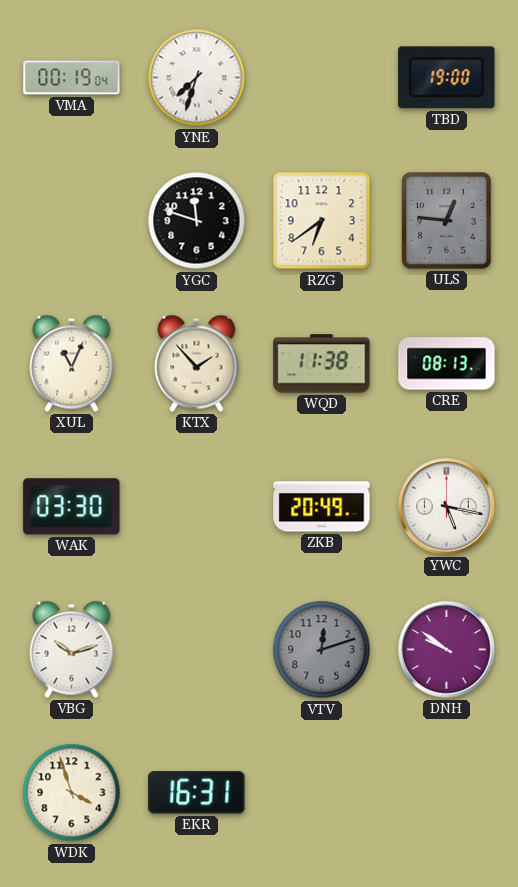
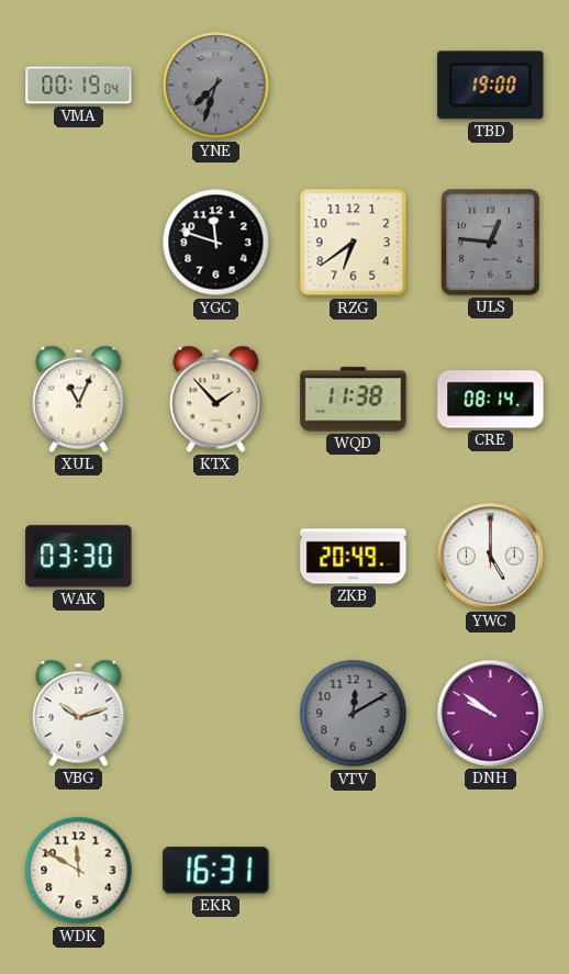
YNE dial: white -> grey
CRE: 08:13 -> 08:14
YWC: 5:17 -> 5:00
VTV: 12:12 -> 12:10
WDK: 3:57 -> 11:50
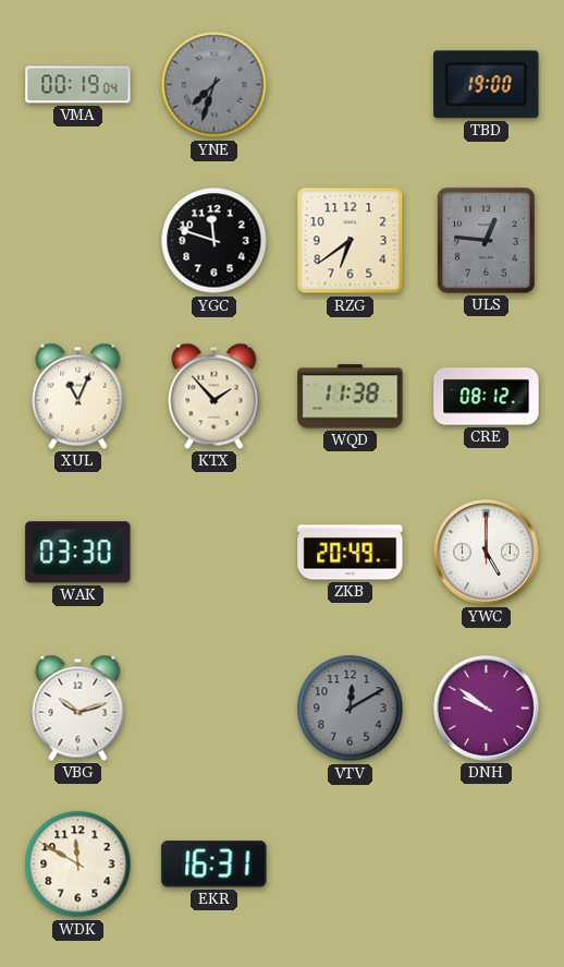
CRE: 08:14 -> 08:12
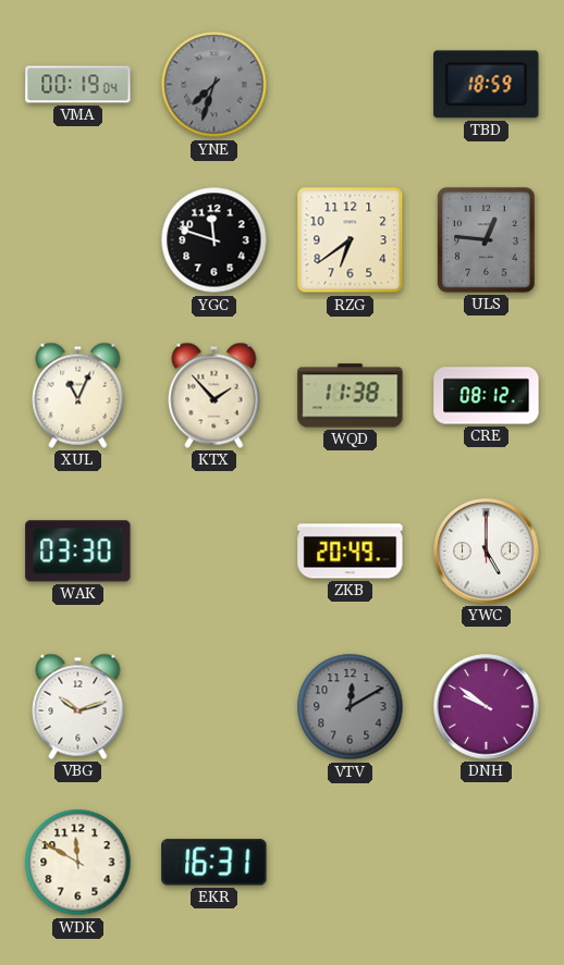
TBD: 19:00 -> 18:59
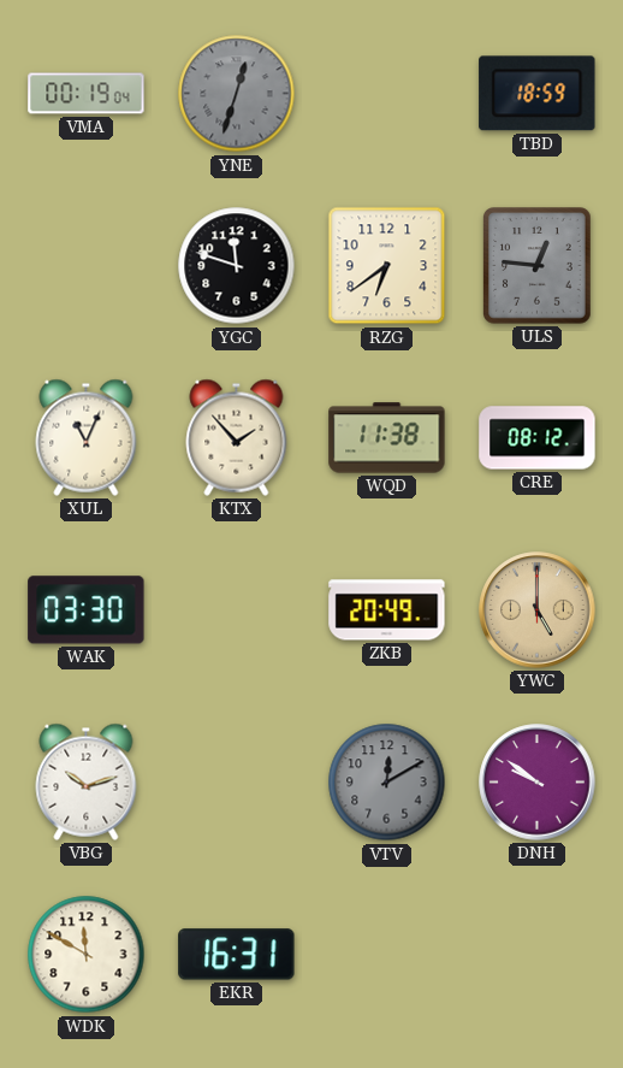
YNE: 7:33 -> 12:33
YWC dial: white -> champagne
